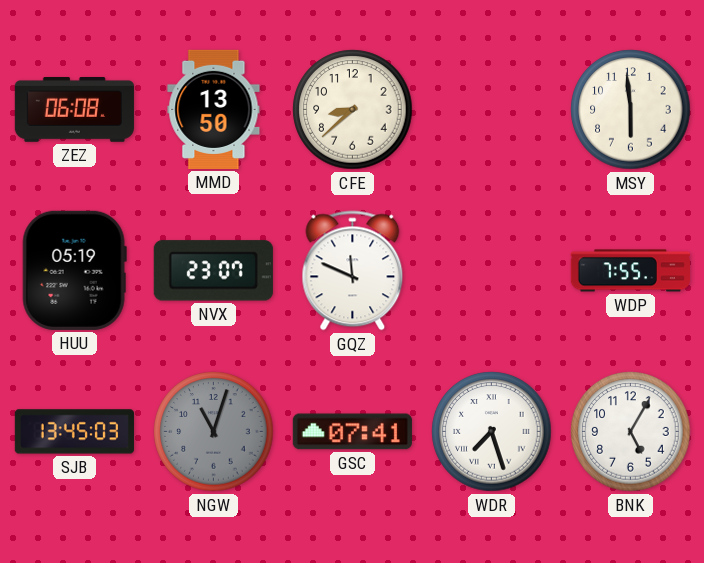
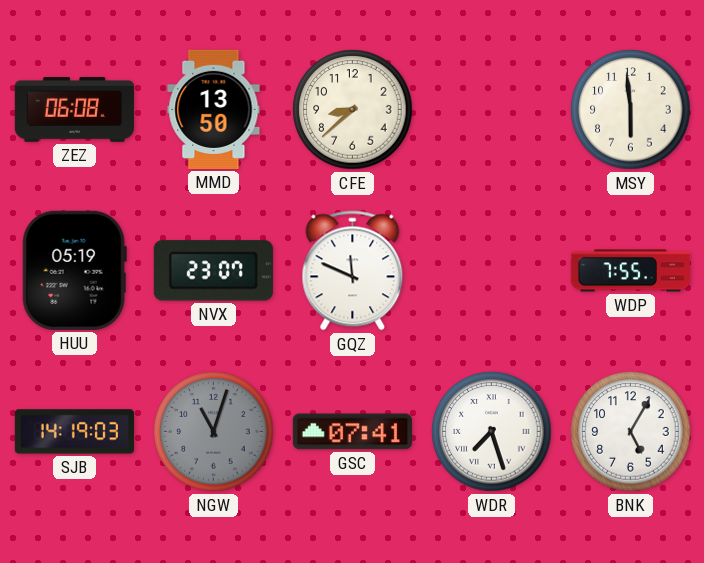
SJB: 13:45 -> 14:19
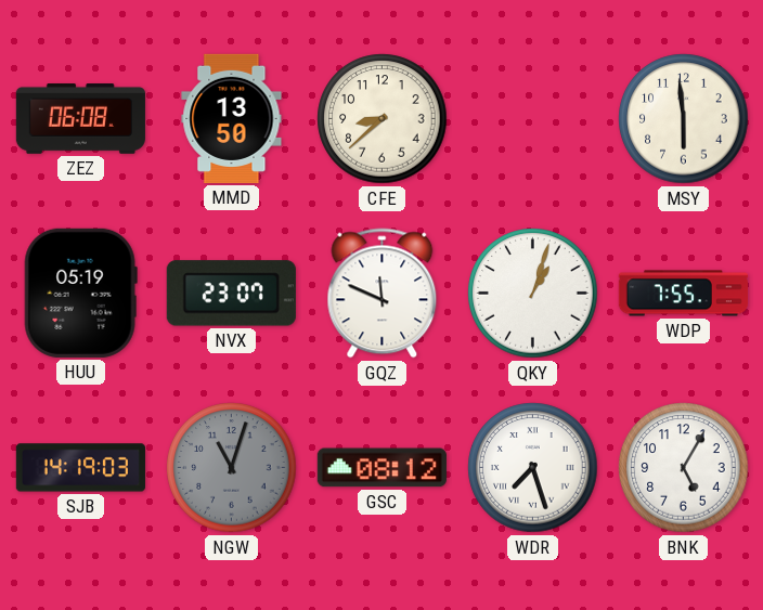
QKY: none -> 1:03
GSC: 07:41 -> 08:12
